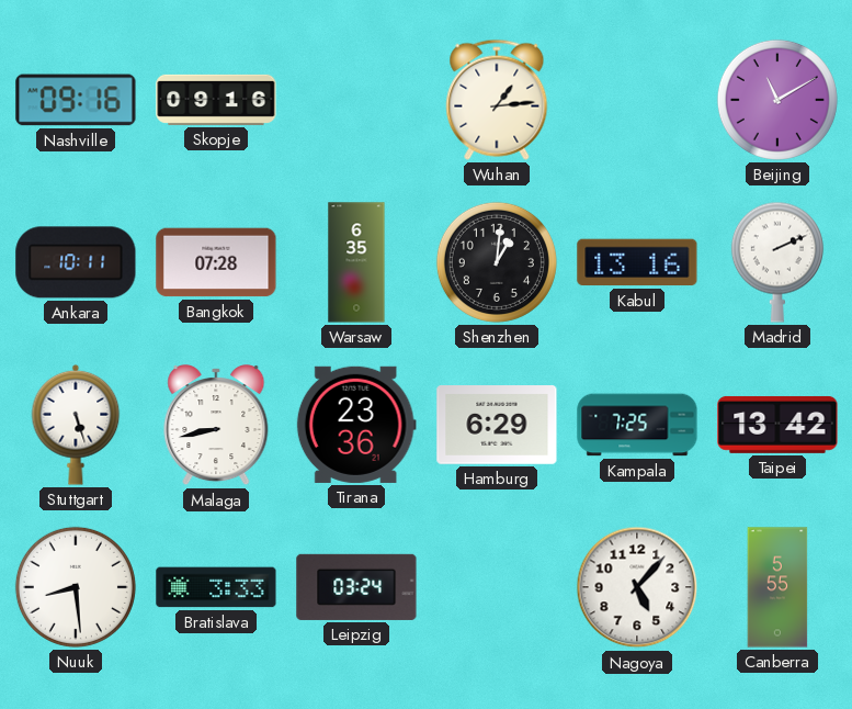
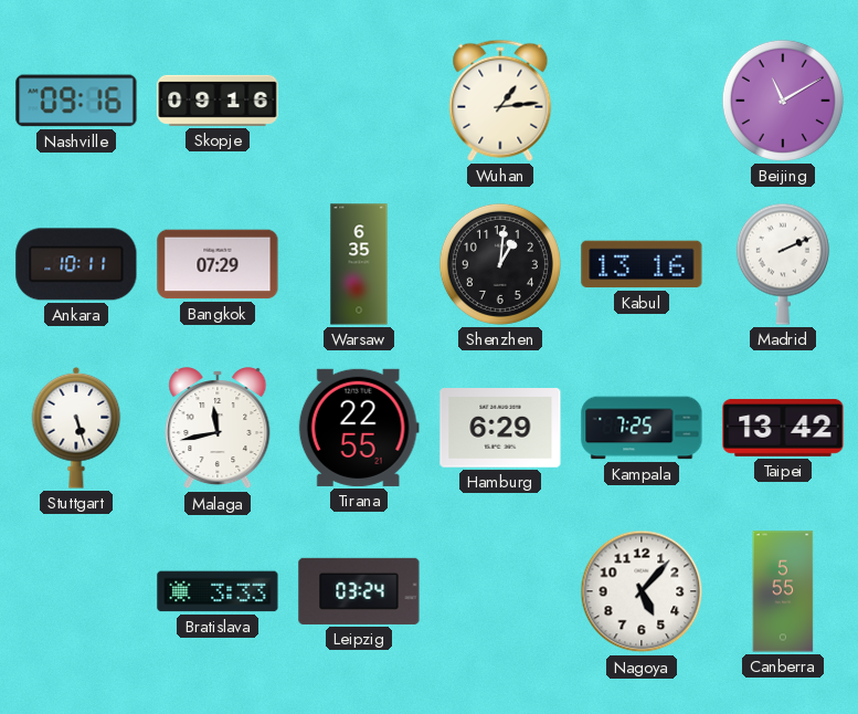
Bangkok: 07:28 -> 07:29
Malaga: 8:43 -> 11:43
Tirana: 23:36 -> 22:55
Nuuk: 8:29 -> none
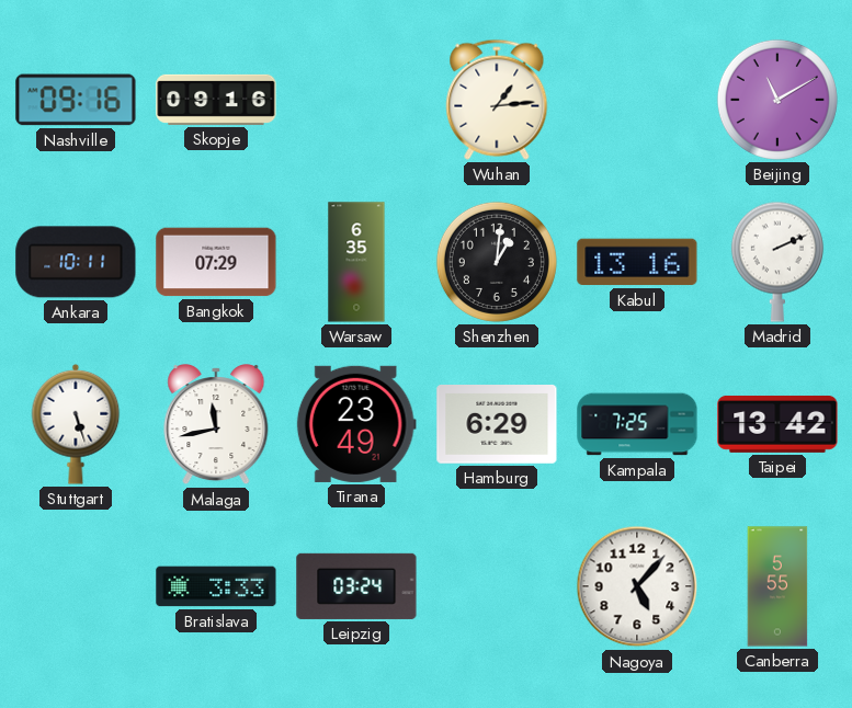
Tirana: 22:55 -> 23:49
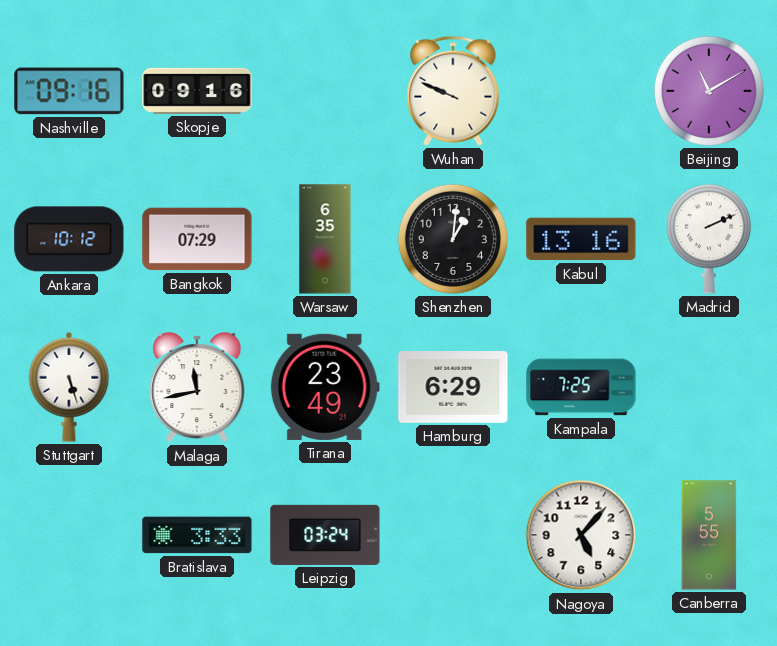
Wuhan: 1:14 -> 9:49
Ankara: 10:11 -> 10:12
Taipei: 13:42 -> none
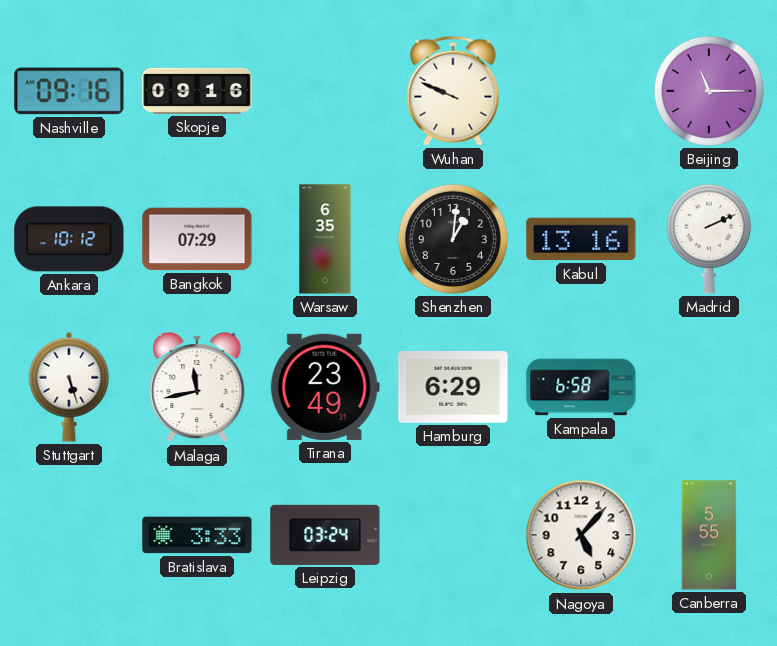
Beijing: 11:10 -> 11:15
Kampala: 7:25 -> 6:58
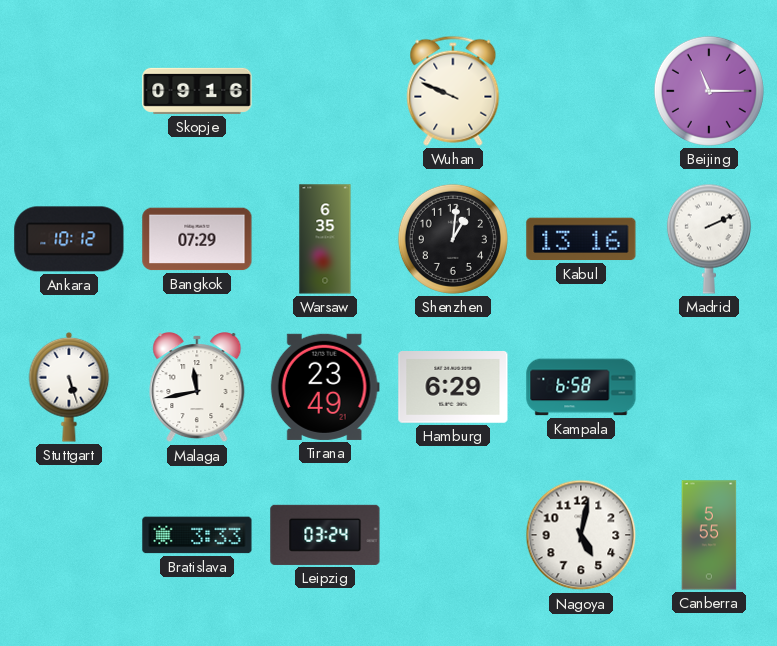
Nashville: 09:16 -> none
Nagoya: 5:07 -> 5:02
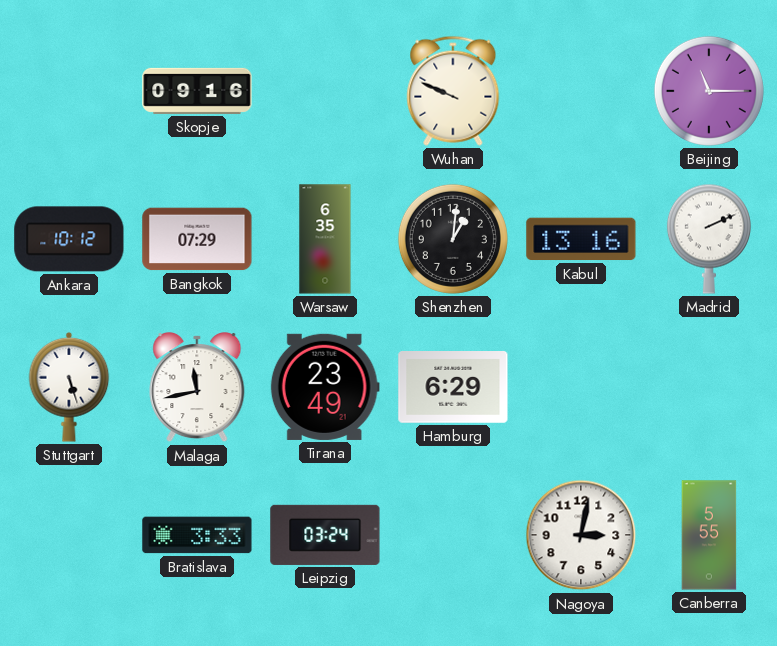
Kampala: 6:58 -> none
Nagoya: 5:02 -> 3:02
